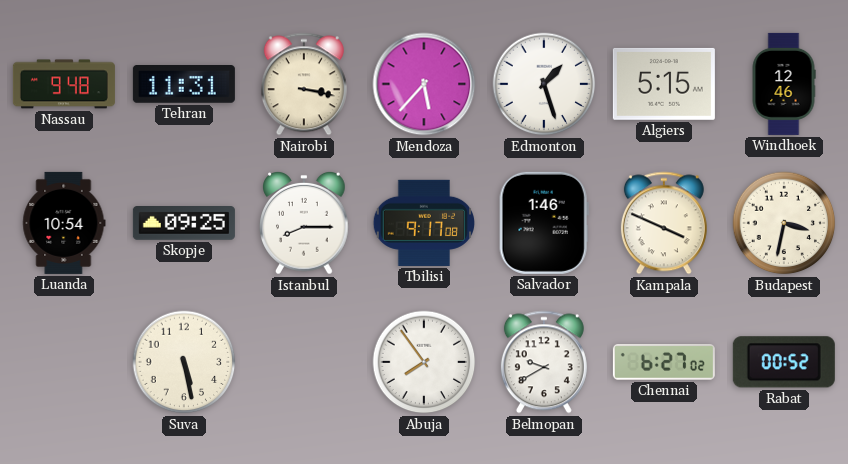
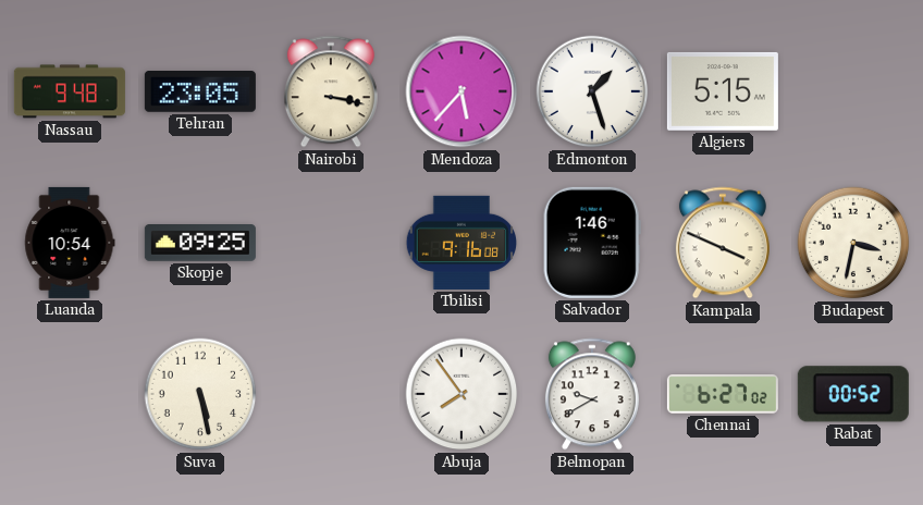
Tehran: 11:31 -> 23:05
Windhoek: 12:46 -> none
Istanbul: 8:15 -> none
Tbilisi: 9:17 -> 9:16
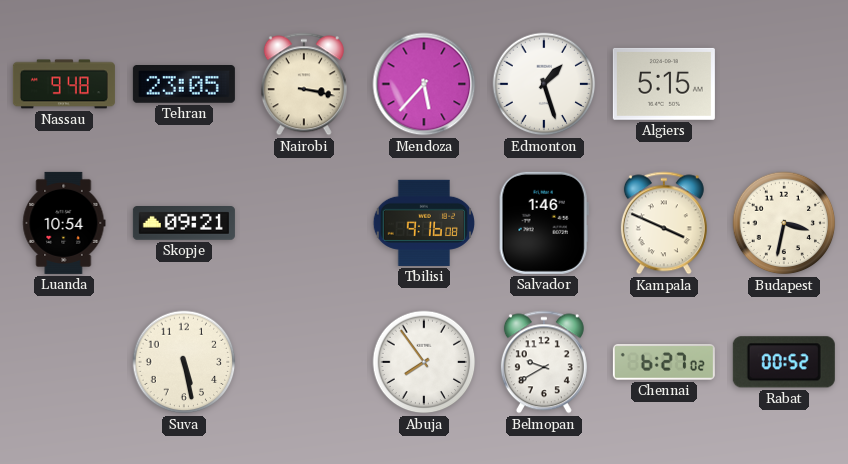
Skopje: 09:25 -> 09:21
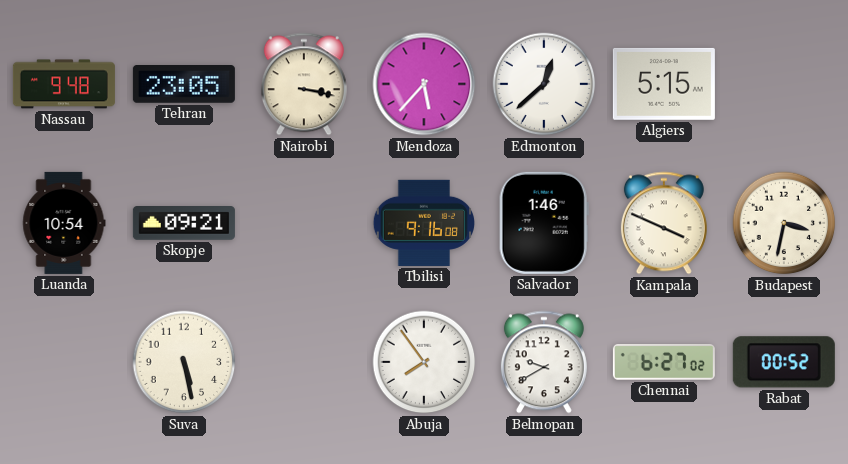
Edmonton: 1:27 -> 12:38
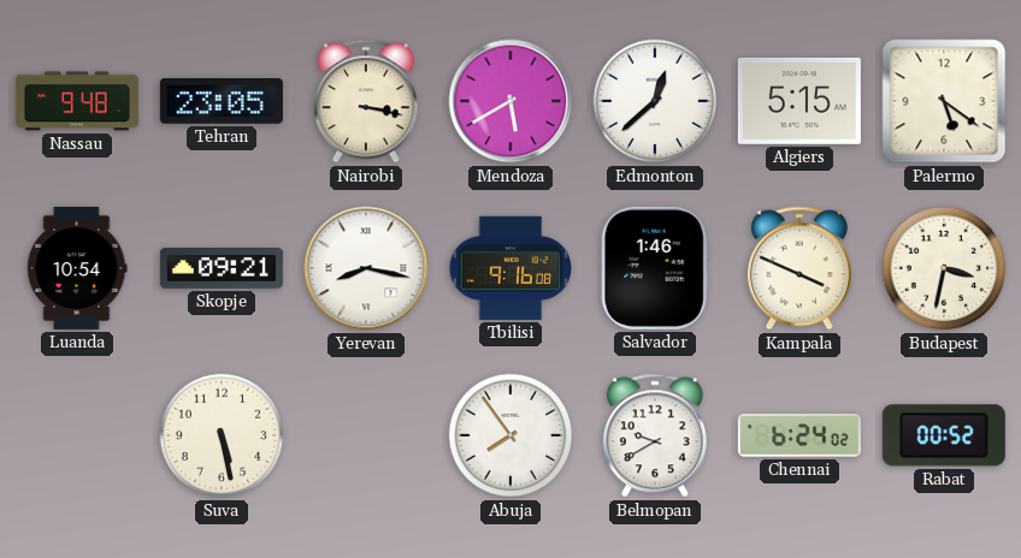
Mendoza: 5:37 -> 5:40
Palermo: none -> 5:21
Yerevan: none -> 8:17
Chennai: 6:27 -> 6:24
